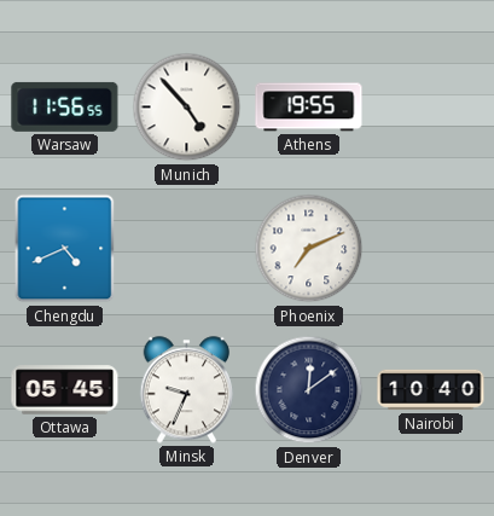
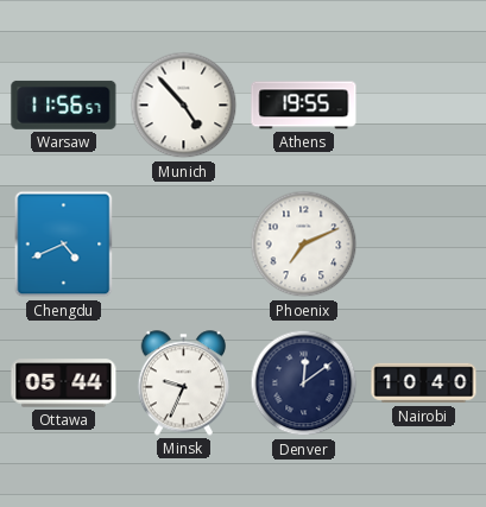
Warsaw: 11:56:55 -> 11:56:57
Ottawa: 05:45 -> 05:44
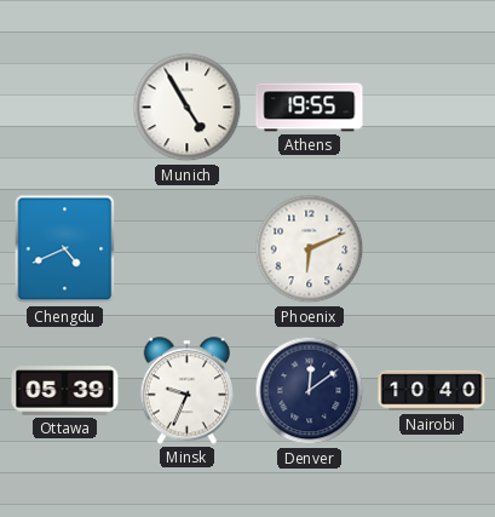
Warsaw: 11:56 -> none
Munich: 4:53 -> 4:55
Phoenix: 7:11 -> 6:11
Ottawa: 05:44 -> 05:39
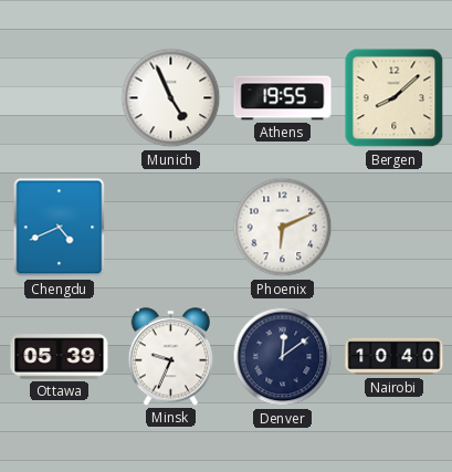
Munich: 4:55 -> 4:56
Bergen: none -> 8:08
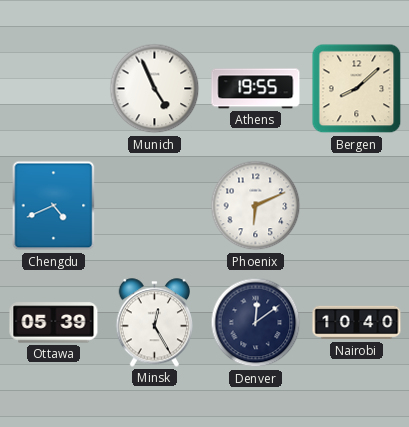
Minsk: 9:34 -> 12:25
